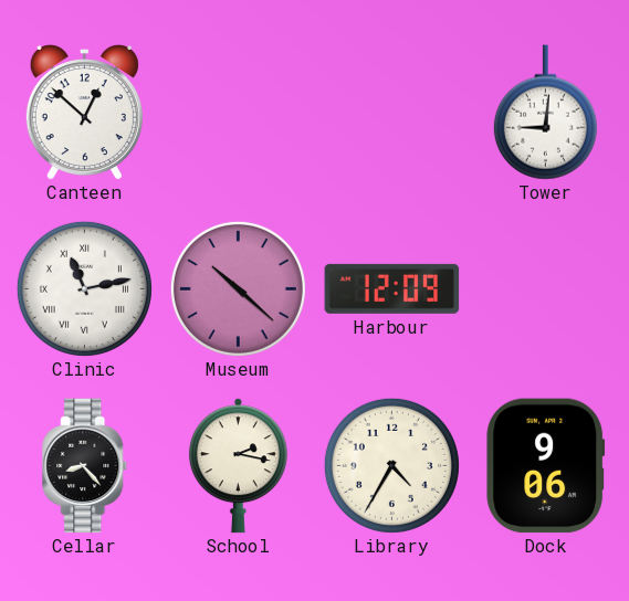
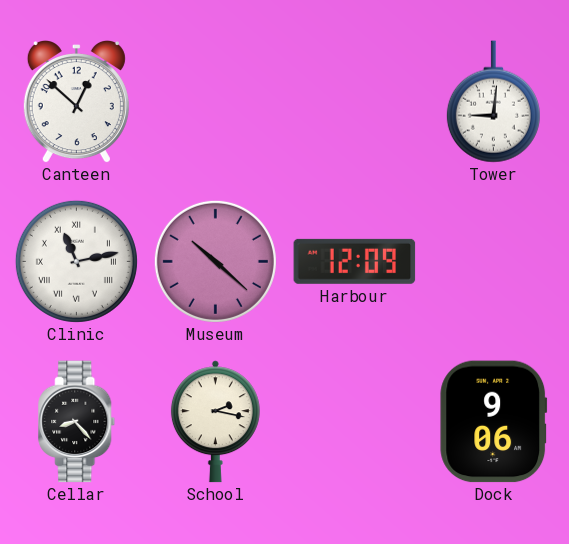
Library: 4:35 -> none
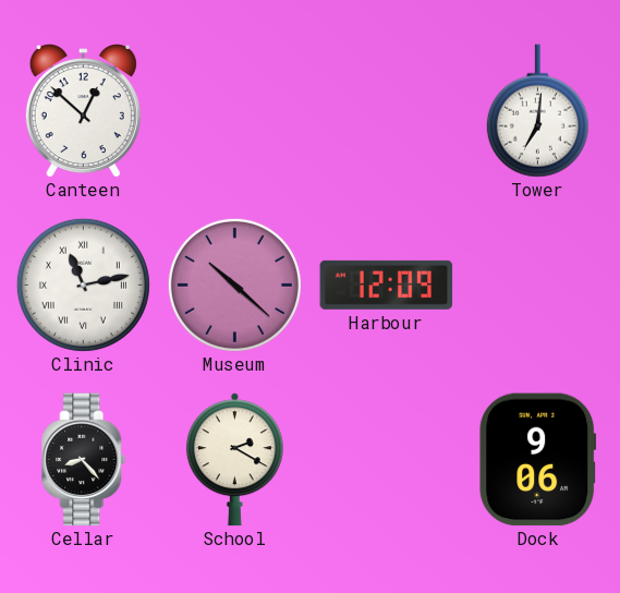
Tower: 9:01 -> 7:01
School: 2:17 -> 2:20
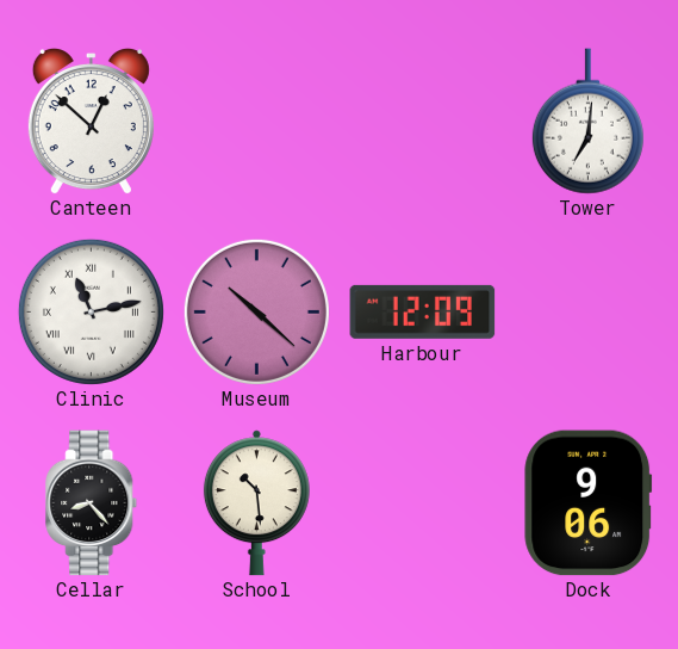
School: 2:20 -> 10:29
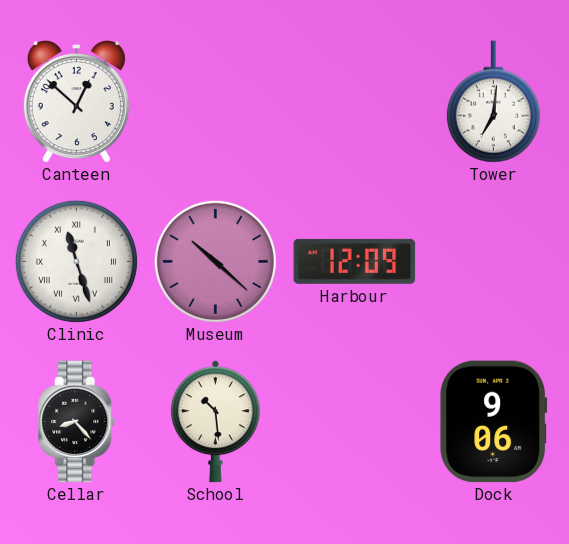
Clinic: 11:13 -> 11:27
